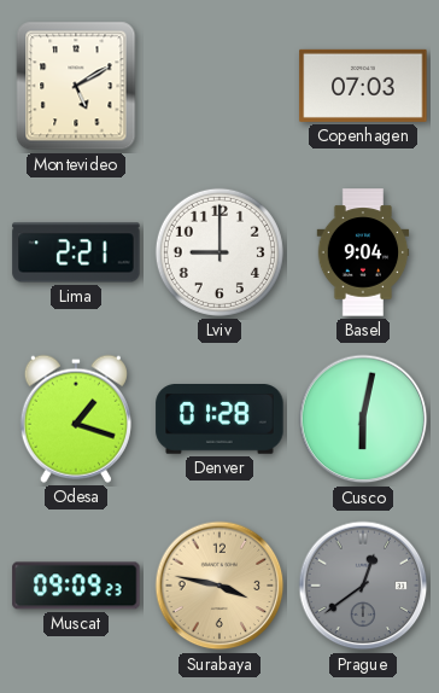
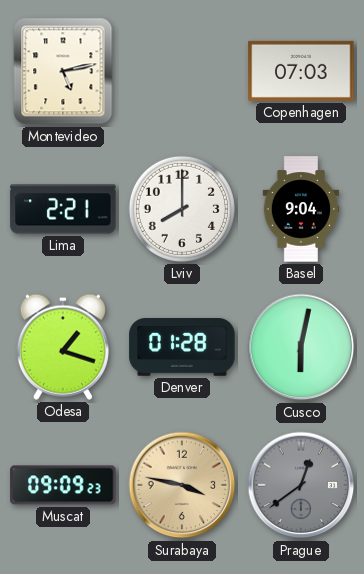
Montevideo: 5:10 -> 5:13
Lviv: 9:00 -> 8:00
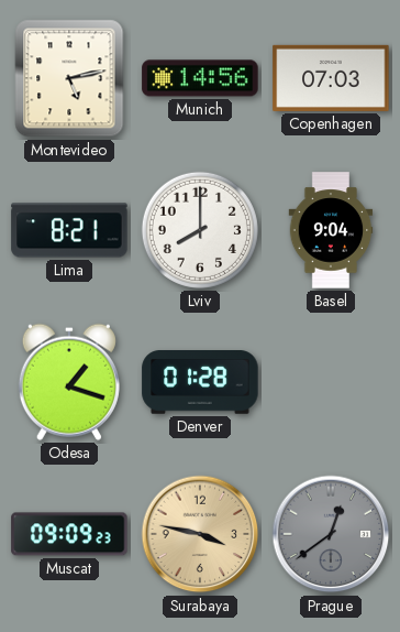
Munich: none -> 14:56
Lima: 2:21 -> 8:21
Cusco: 6:02 -> none
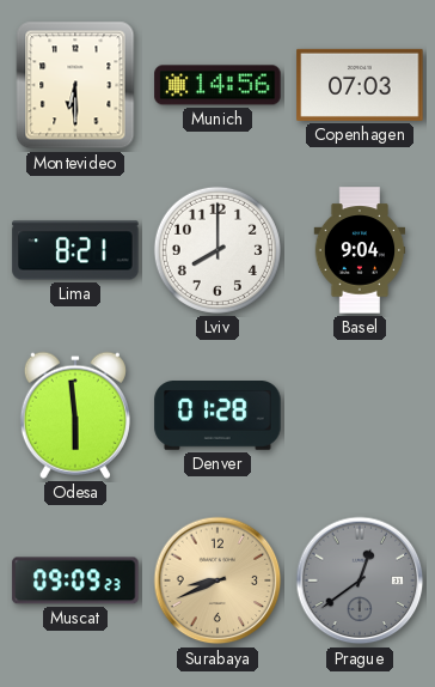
Montevideo: 5:13 -> 6:30
Odesa: 1:18 -> 5:59
Surabaya: 3:47 -> 8:41
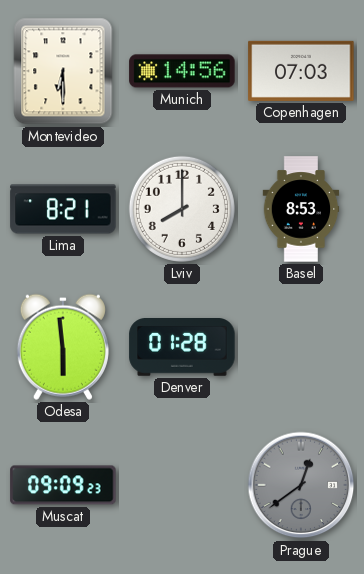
Basel: 9:04 -> 8:53
Surabaya: 8:41 -> none
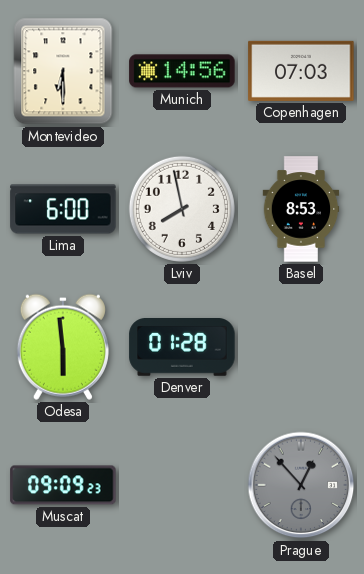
Lima: 8:21 -> 6:00
Lviv: 8:00 -> 7:58
Prague: 12:39 -> 12:53
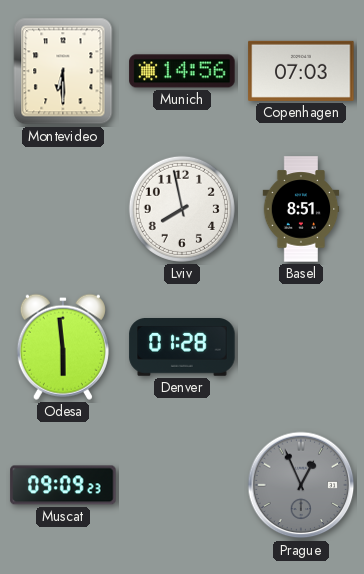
Lima: 6:00 -> none
Basel: 8:53 -> 8:51
Prague: 12:53 -> 12:56
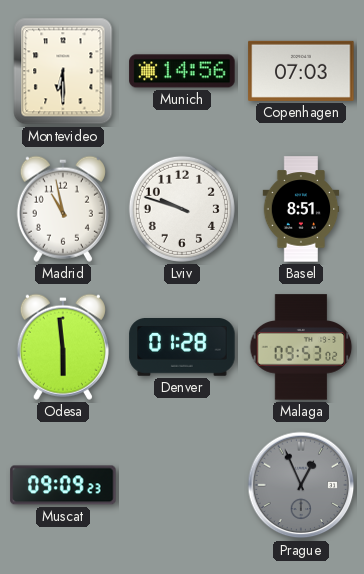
Madrid: none -> 10:58
Lviv: 7:58 -> 9:48
Malaga: none -> 09:53
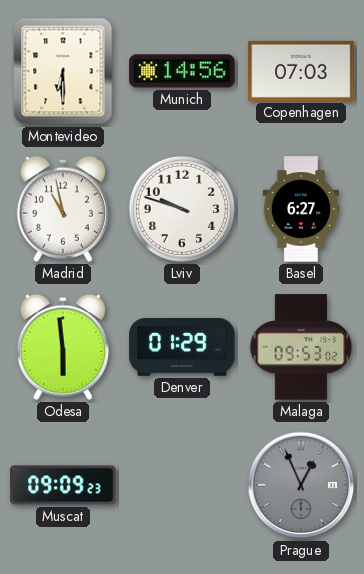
Basel: 8:51 -> 6:27
Denver: 01:28 -> 01:29
